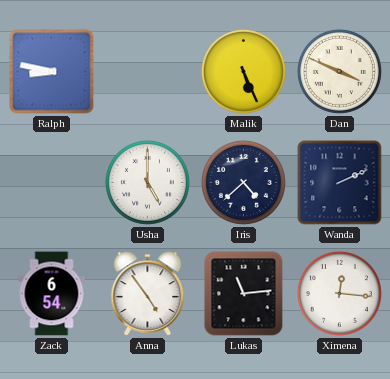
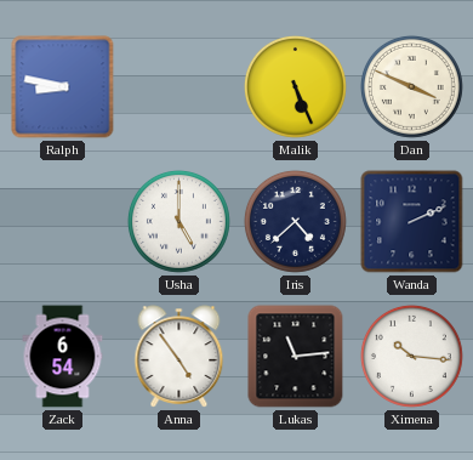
Ximena: 12:16 -> 10:16
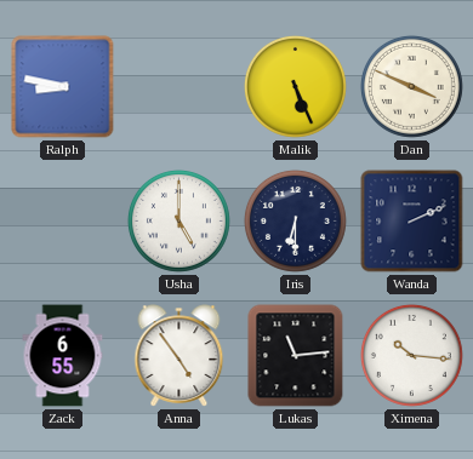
Iris: 4:38 -> 6:30
Zack: 6:54 -> 6:55
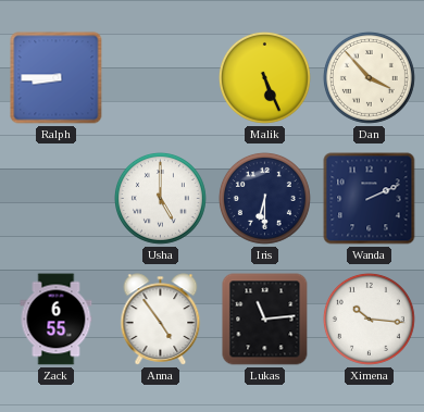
Ralph: 8:47 -> 8:45
Dan: 3:49 -> 3:53
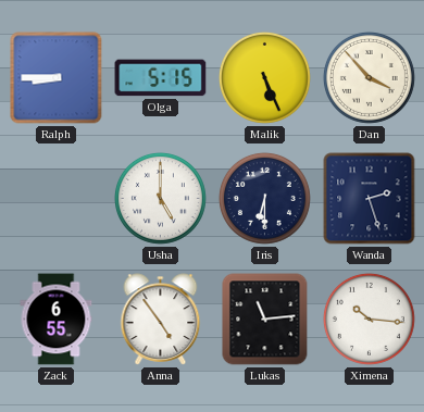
Olga: none -> 5:15
Wanda: 2:11 -> 2:27
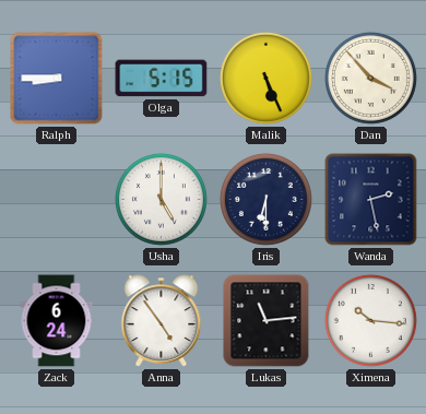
Wanda: 2:27 -> 2:28
Zack: 6:55 -> 6:24
